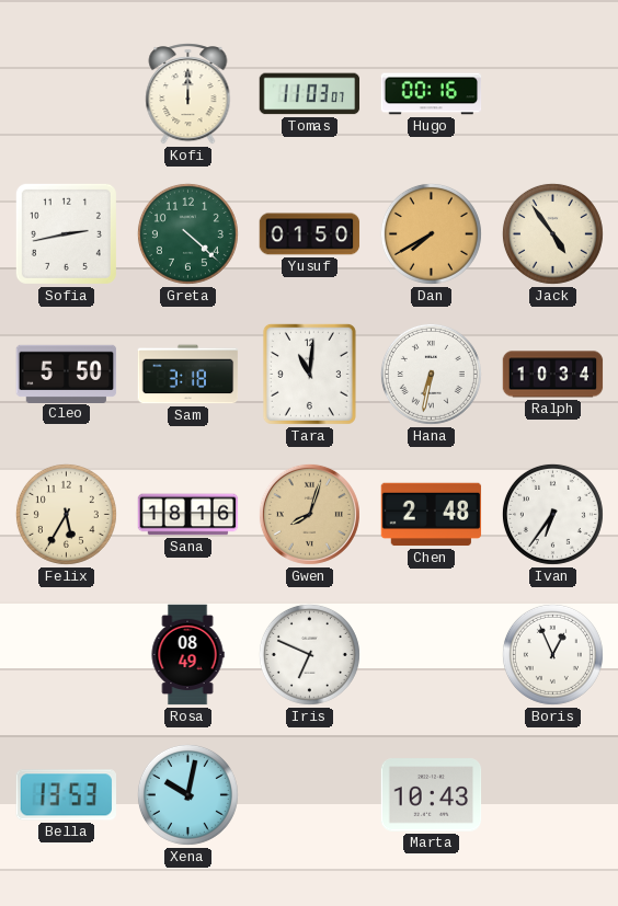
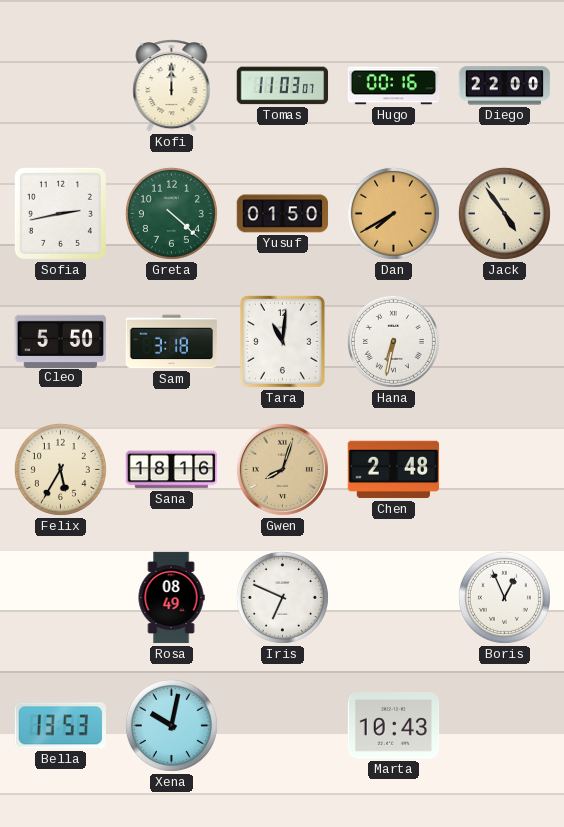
Diego: none -> 22:00
Ralph: 10:34 -> none
Ivan: 6:36 -> none
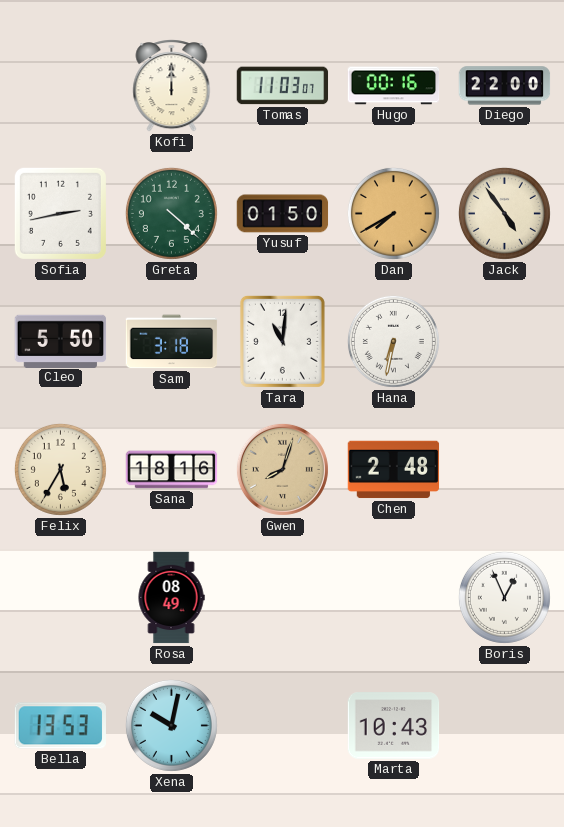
Iris: 6:49 -> none
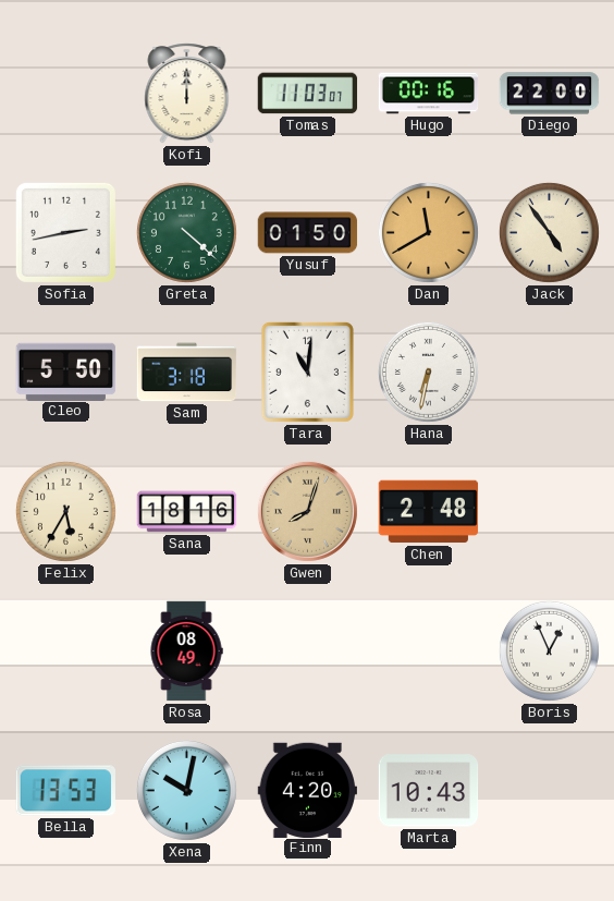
Dan: 7:40 -> 11:40
Finn: none -> 4:20
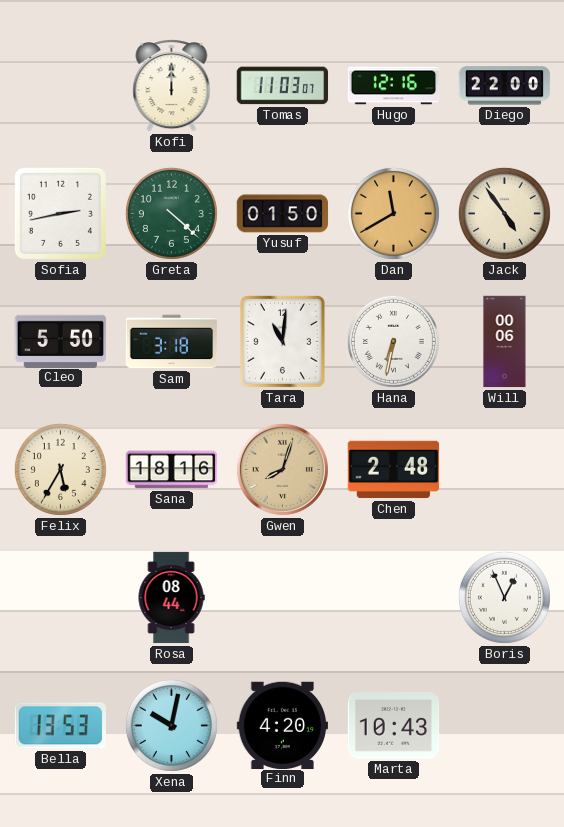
Hugo: 00:16 -> 12:16
Will: none -> 00:06
Rosa: 08:49 -> 08:44
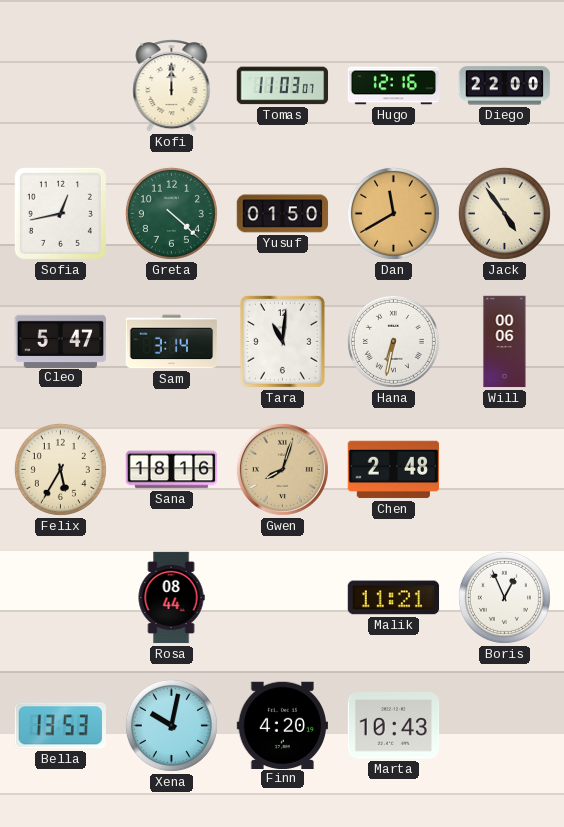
Sofia: 2:43 -> 12:43
Cleo: 5:50 -> 5:47
Sam: 3:18 -> 3:14
Malik: none -> 11:21
